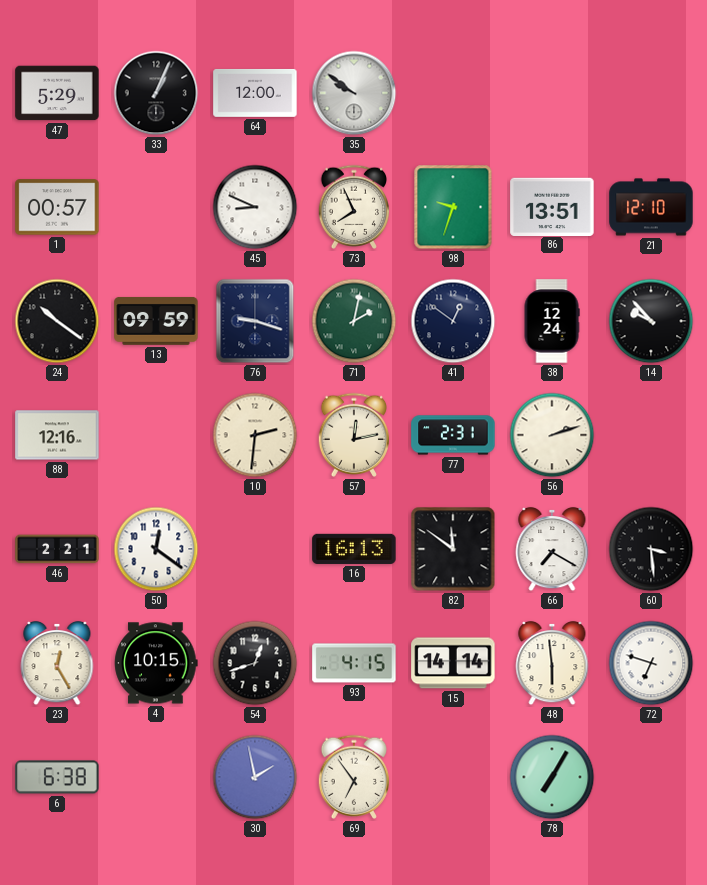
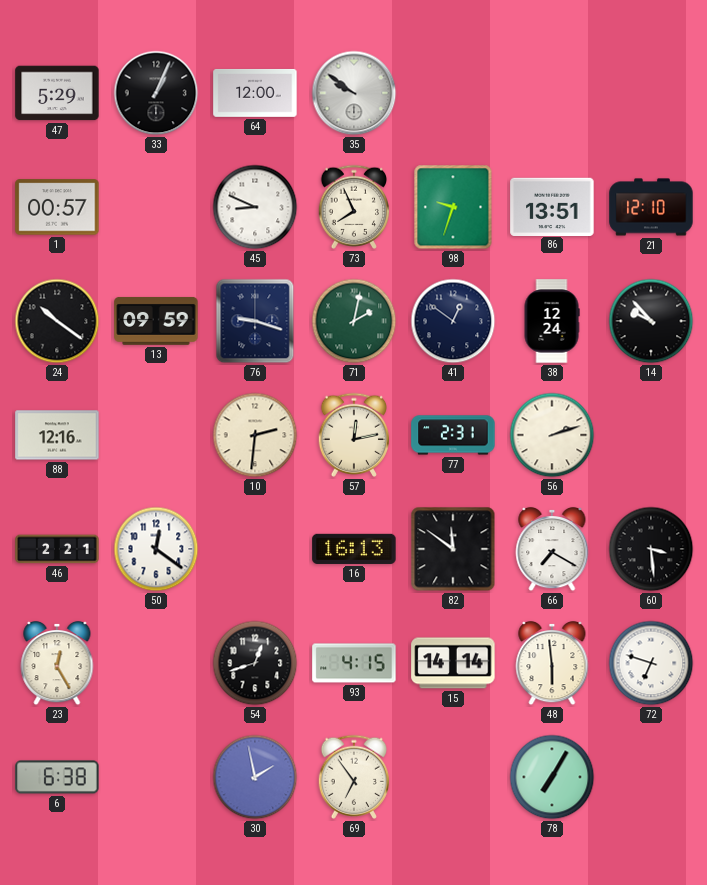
4: 10:15 -> none
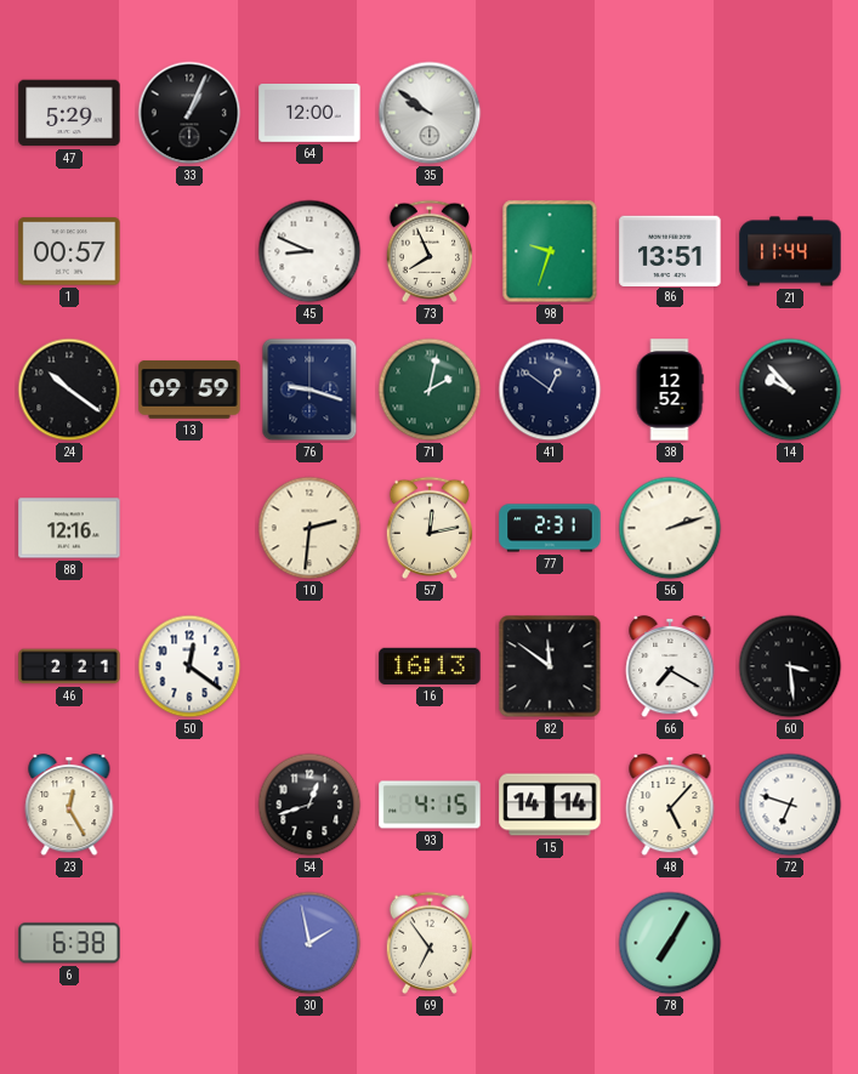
21: 12:10 -> 11:44
38: 12:24 -> 12:52
48: 5:59 -> 5:07
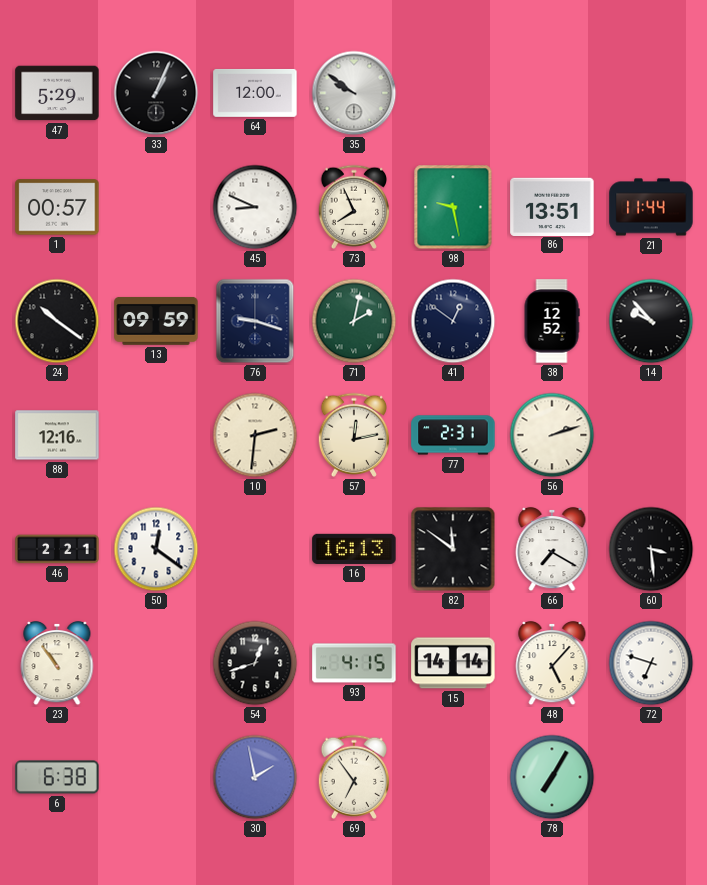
98: 9:33 -> 9:28
23: 12:25 -> 10:54
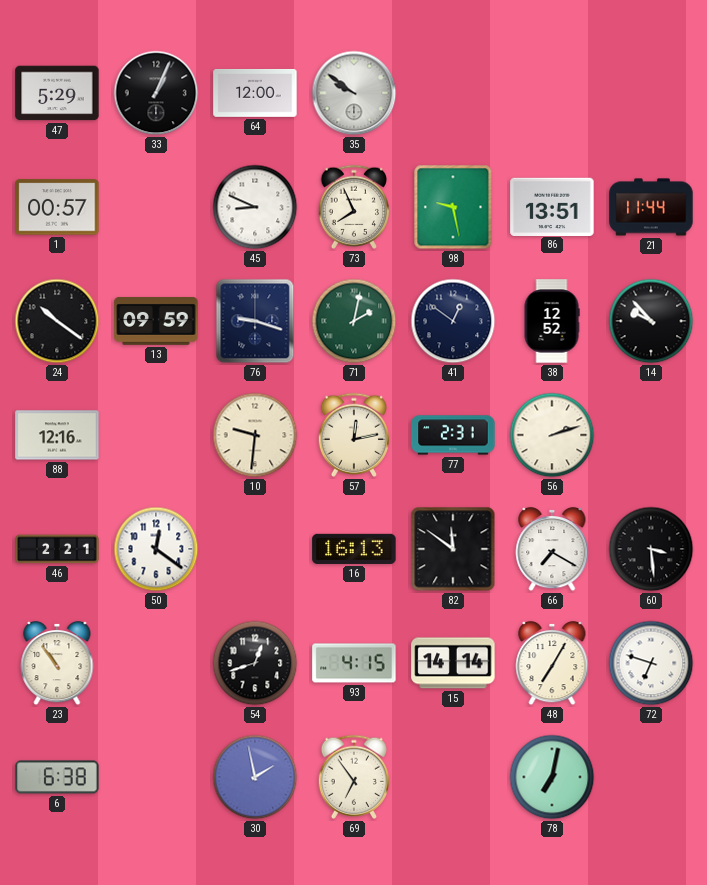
10: 2:31 -> 9:31
48: 5:07 -> 7:05
78: 7:05 -> 7:02
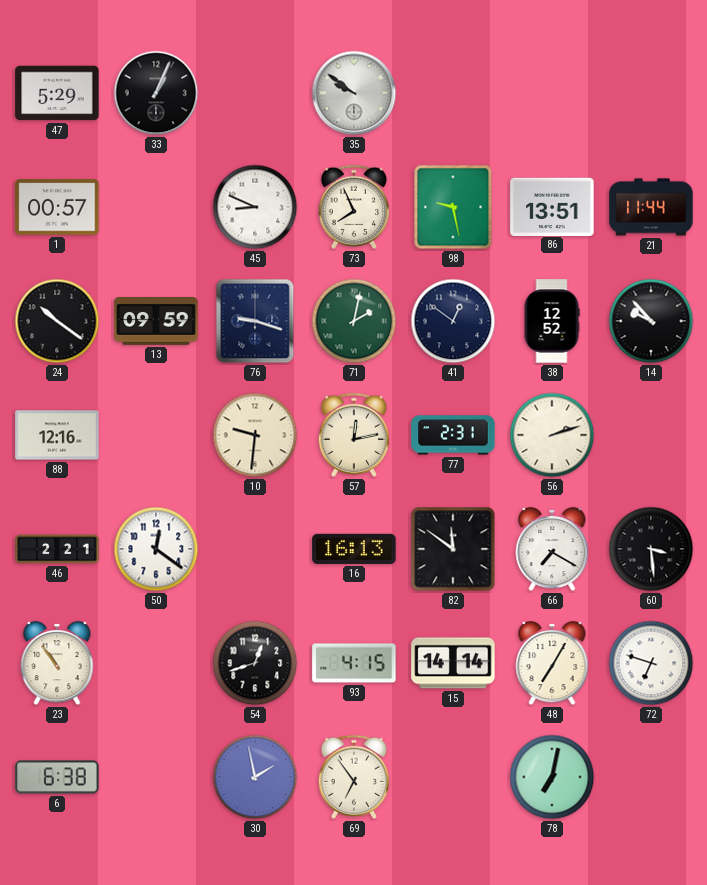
64: 12:00 -> none
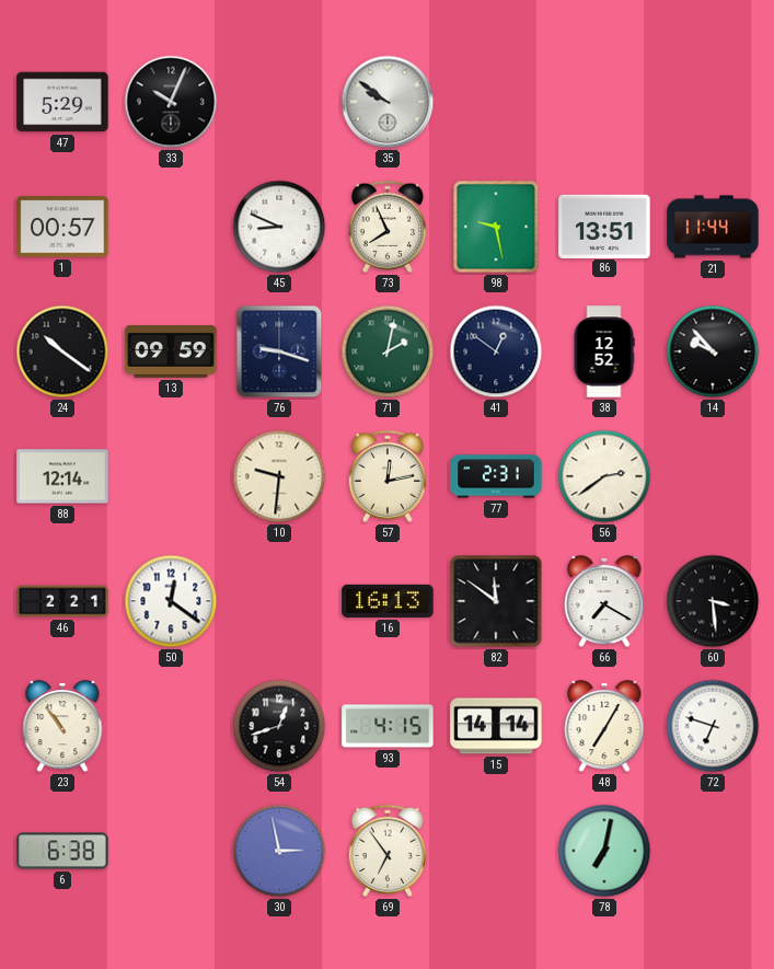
33: 1:04 -> 10:04
88: 12:16 -> 12:14
56: 2:12 -> 2:39
30: 1:58 -> 2:58
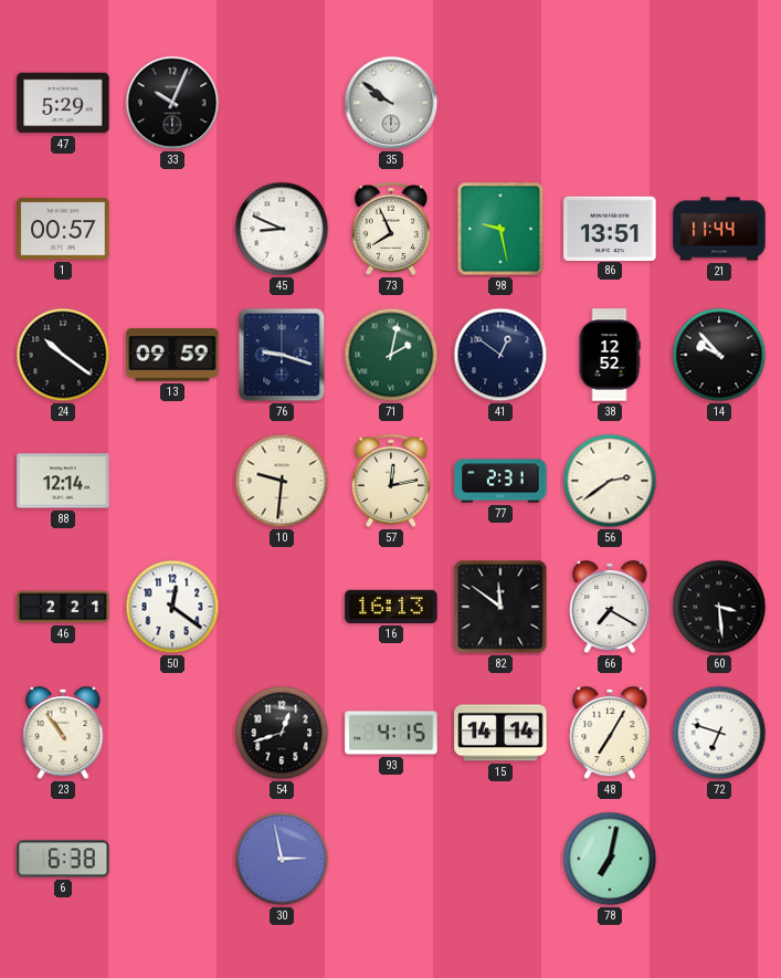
69: 6:54 -> none
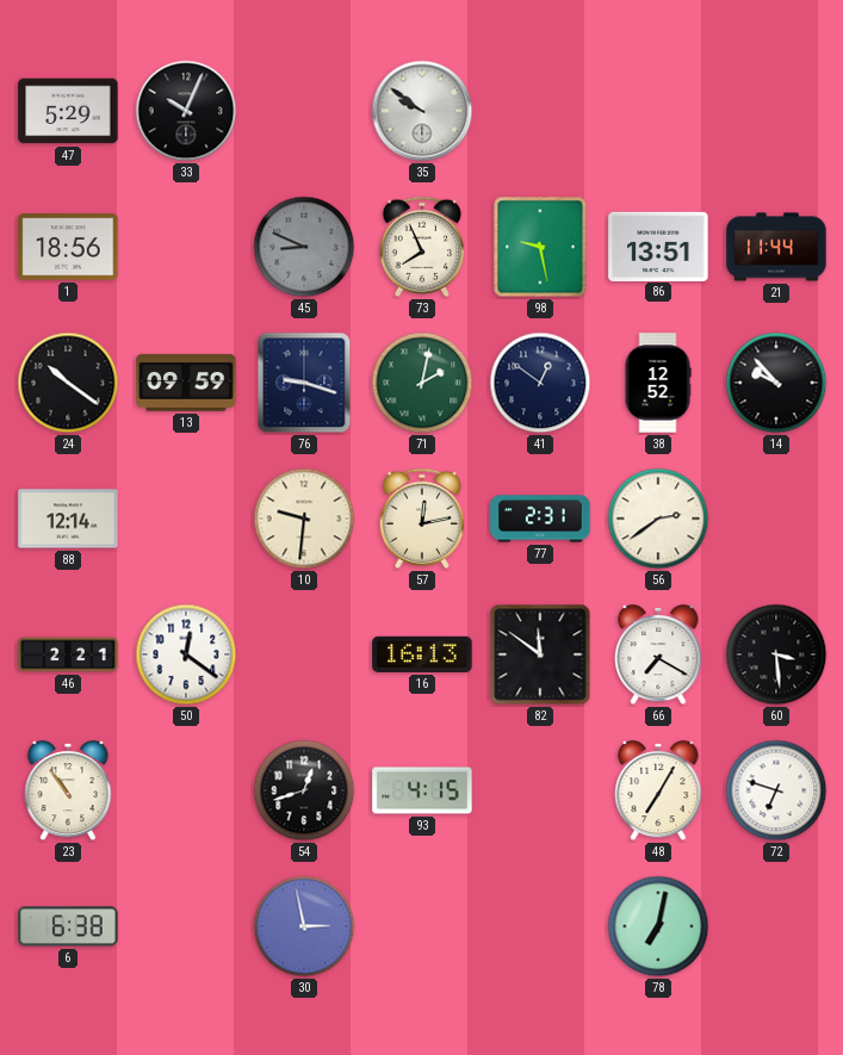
1: 00:57 -> 18:56
45 dial: white -> grey
15: 14:14 -> none
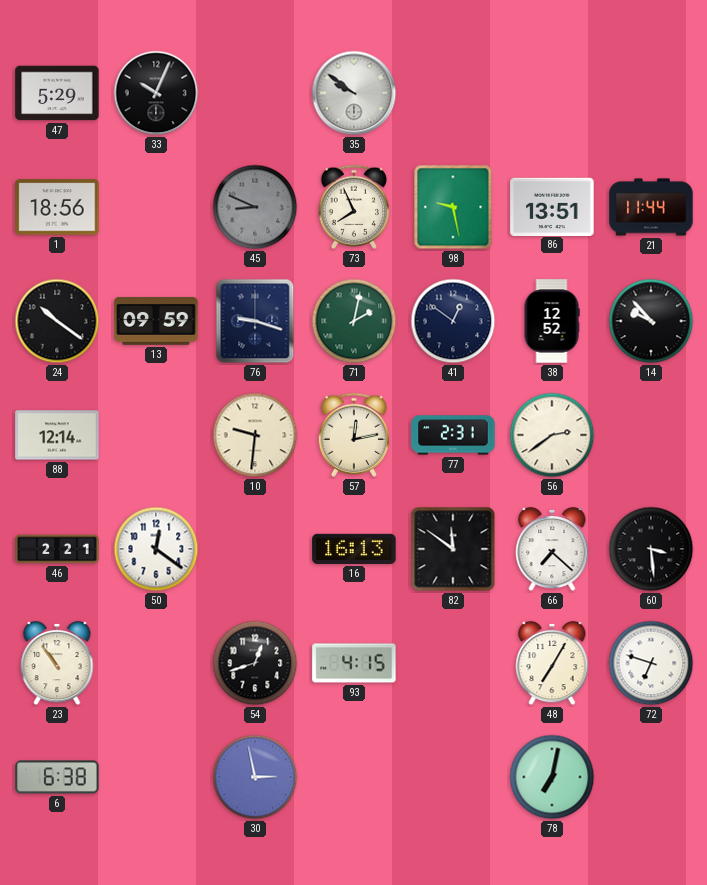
66: 7:20 -> 7:22
